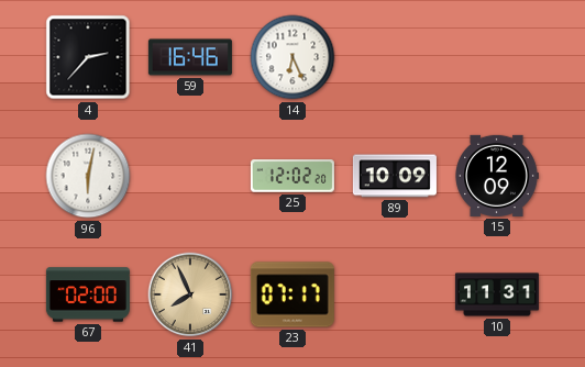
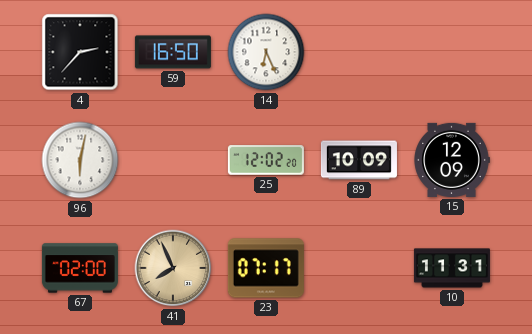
59: 16:46 -> 16:50
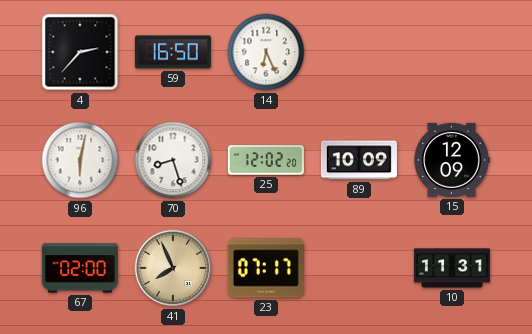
70: none -> 8:27
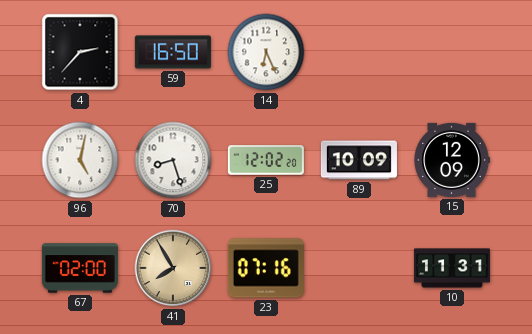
96: 6:02 -> 5:02
41: 7:56 -> 7:55
23: 07:17 -> 07:16
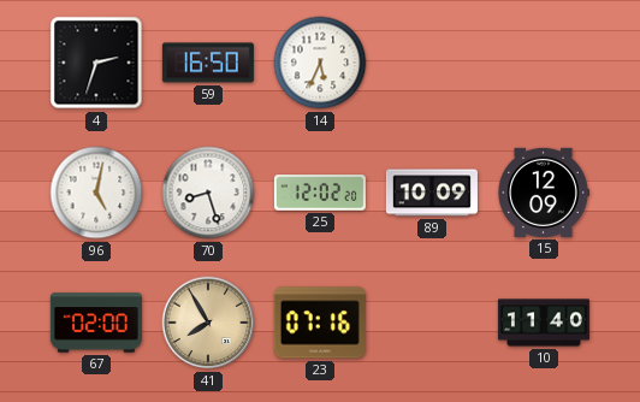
4: 2:37 -> 2:33
14: 6:26 -> 5:34
10: 11:31 -> 11:40
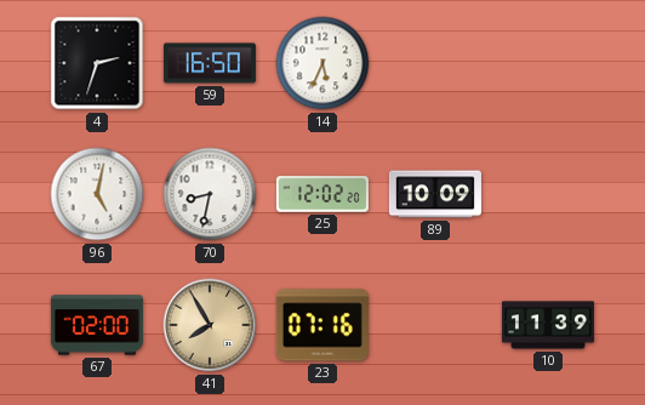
70: 8:27 -> 8:32
15: 12:09 -> none
10: 11:40 -> 11:39
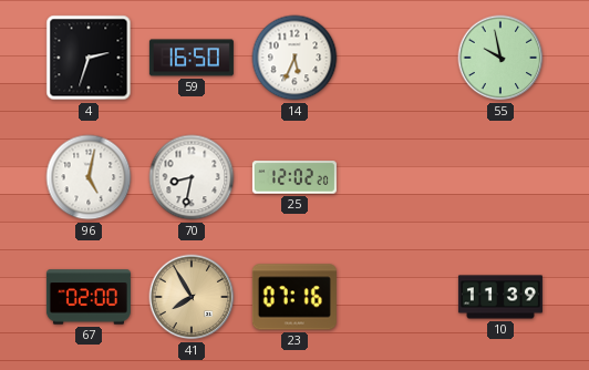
55: none -> 9:58
89: 10:09 -> none
